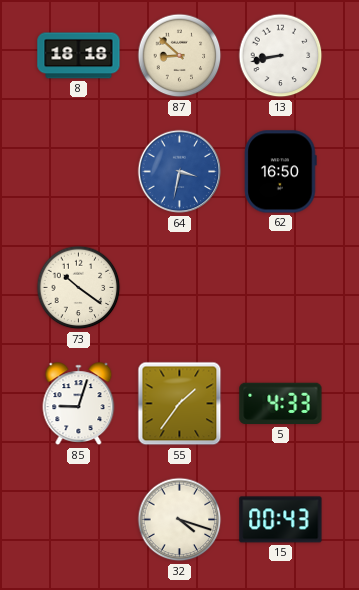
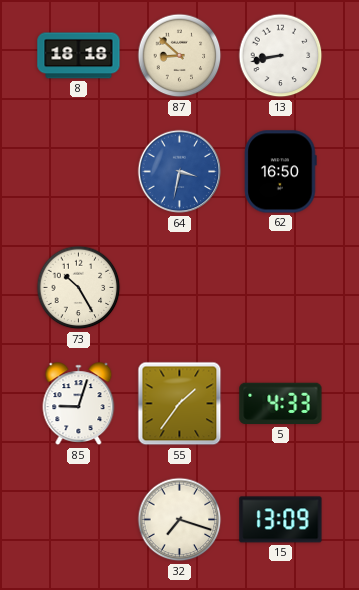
73: 10:21 -> 10:25
32: 4:18 -> 7:18
15: 00:43 -> 13:09
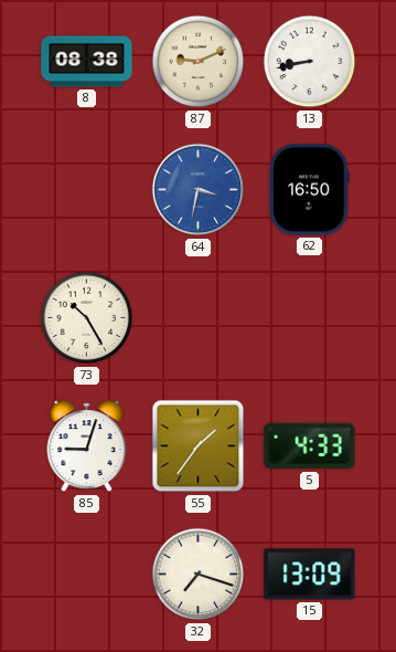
8: 18:18 -> 08:38
87: 8:52 -> 9:11
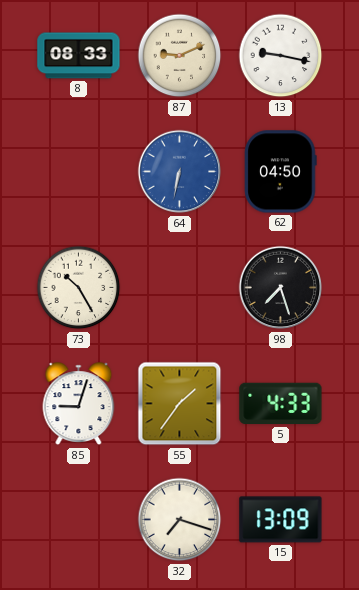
8: 08:38 -> 08:33
13: 8:43 -> 9:17
64: 3:32 -> 6:32
62: 16:50 -> 04:50
98: none -> 7:27
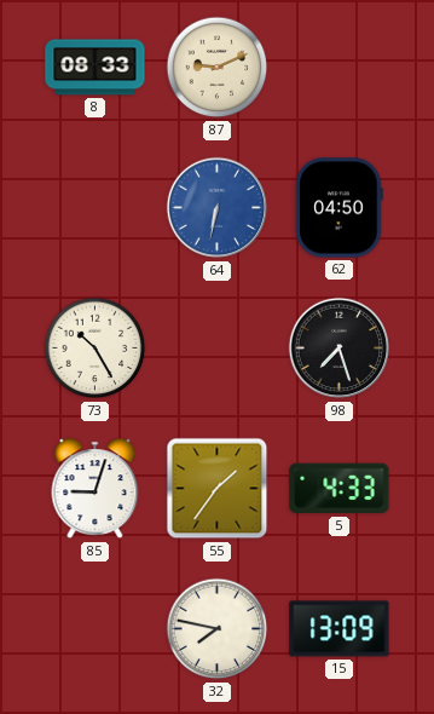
13: 9:17 -> none
32: 7:18 -> 7:47
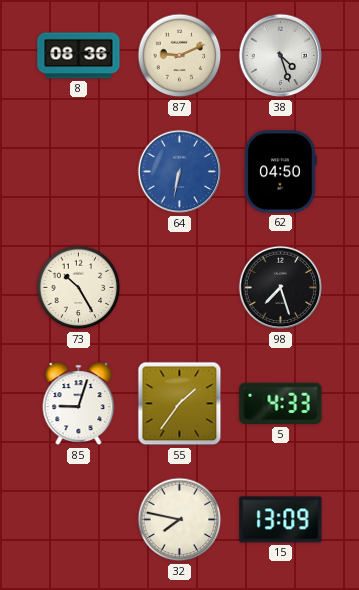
8: 08:33 -> 08:36
38: none -> 4:27
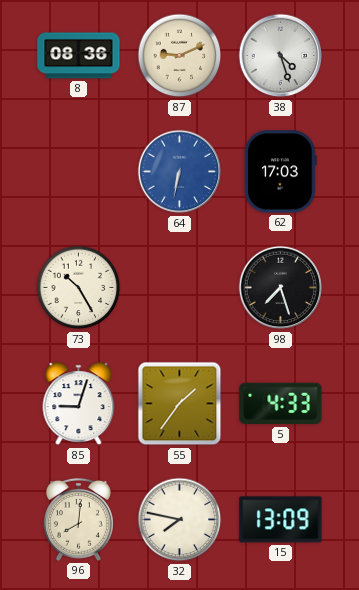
62: 04:50 -> 17:03
96: none -> 8:01
